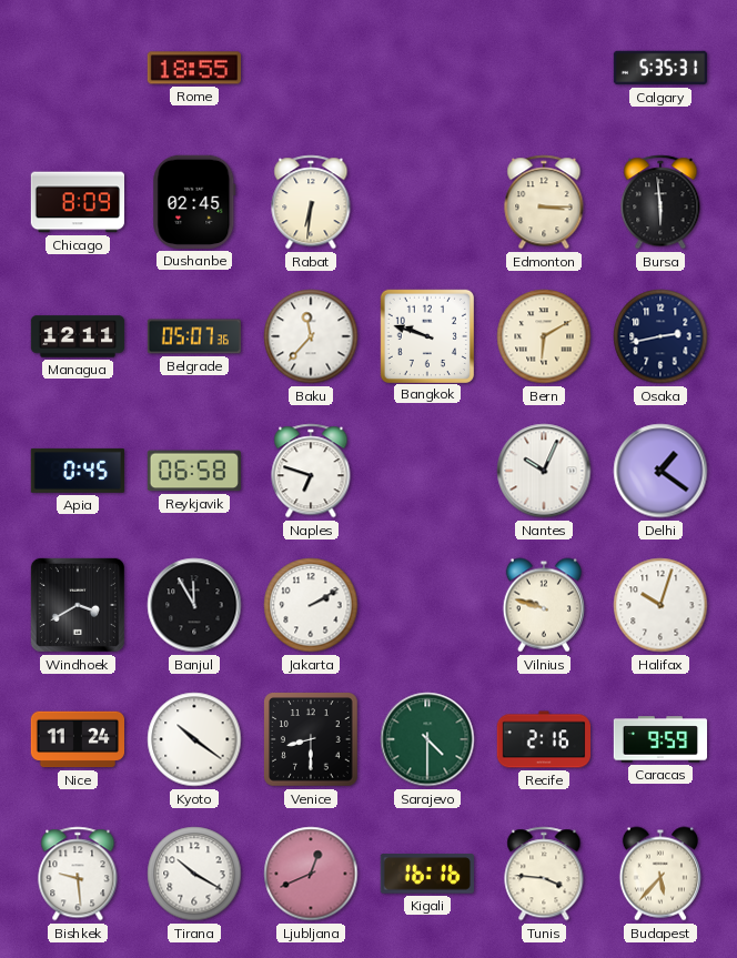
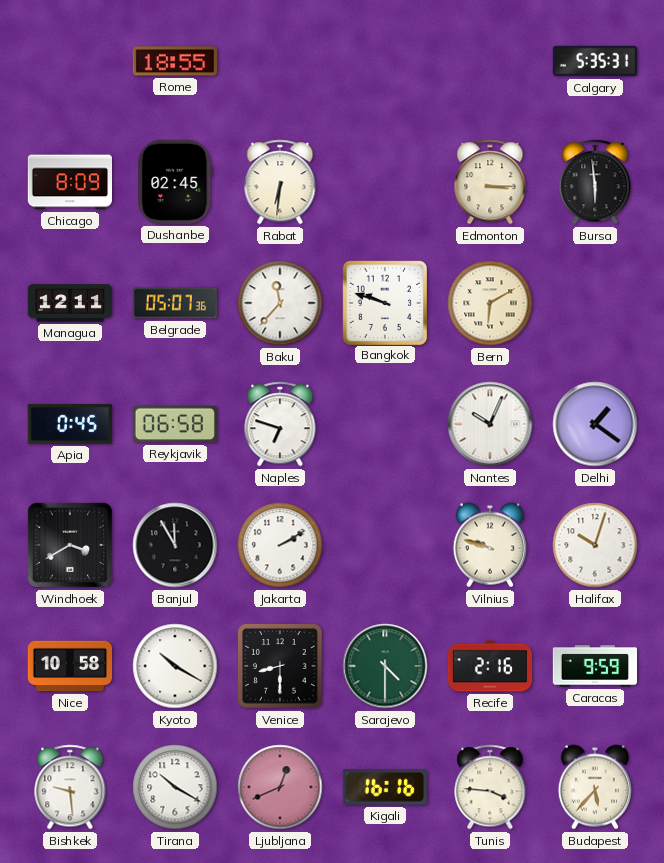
Osaka: 2:43 -> none
Nice: 11:24 -> 10:58
Kyoto: 10:21 -> 10:20
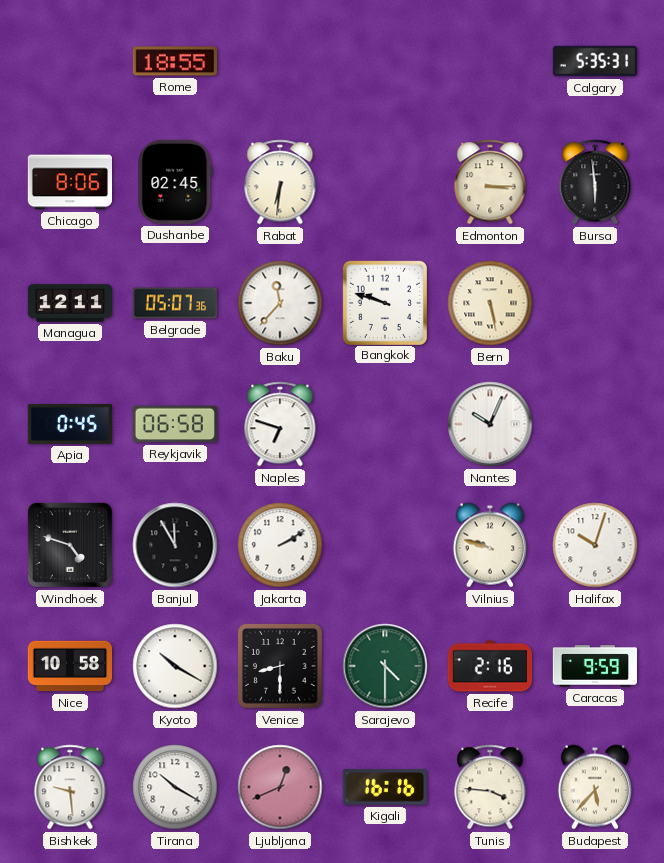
Chicago: 8:09 -> 8:06
Bern: 6:10 -> 5:28
Delhi: 1:21 -> none
Windhoek: 3:40 -> 4:48
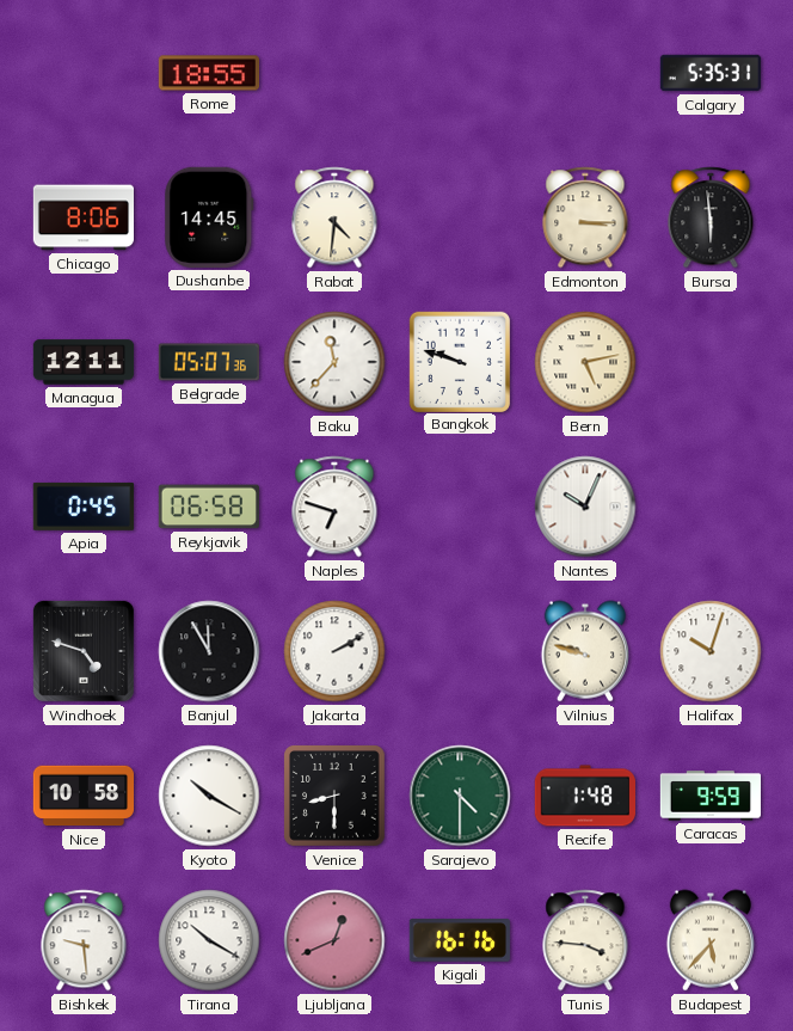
Dushanbe: 02:45 -> 14:45
Rabat: 6:31 -> 4:31
Bern: 5:28 -> 5:13
Recife: 2:16 -> 1:48
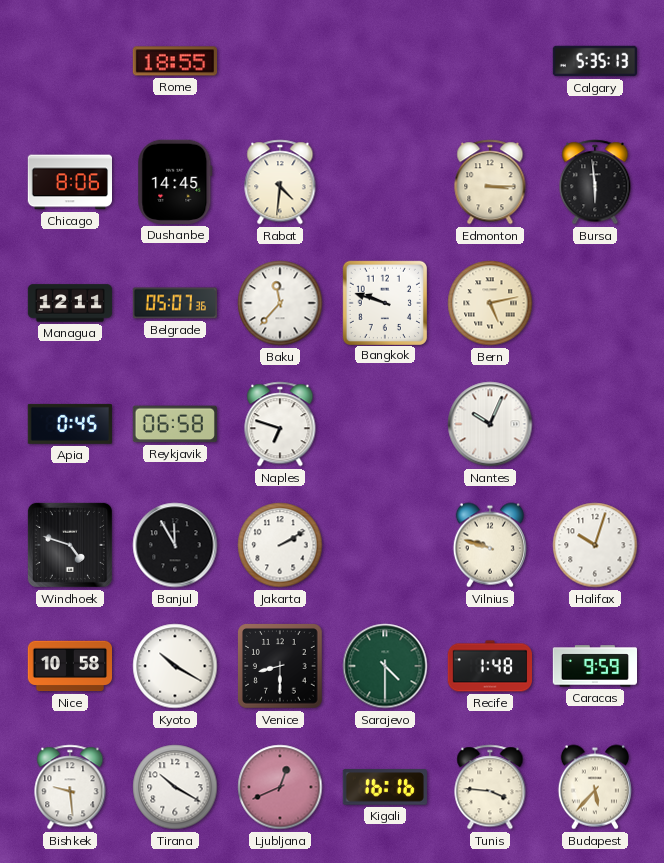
Calgary: 5:35:31 -> 5:35:13
